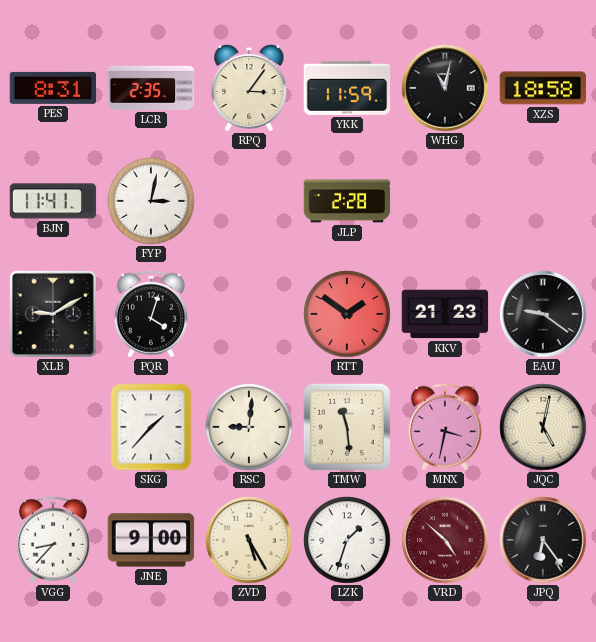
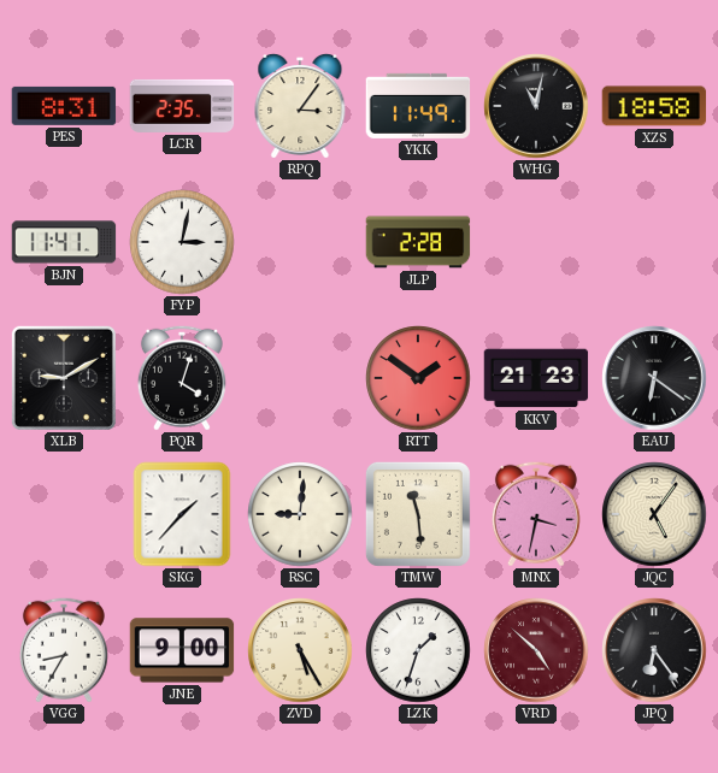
YKK: 11:59 -> 11:49
EAU: 9:21 -> 6:21
JQC: 5:02 -> 5:06
VGG: 8:37 -> 8:35
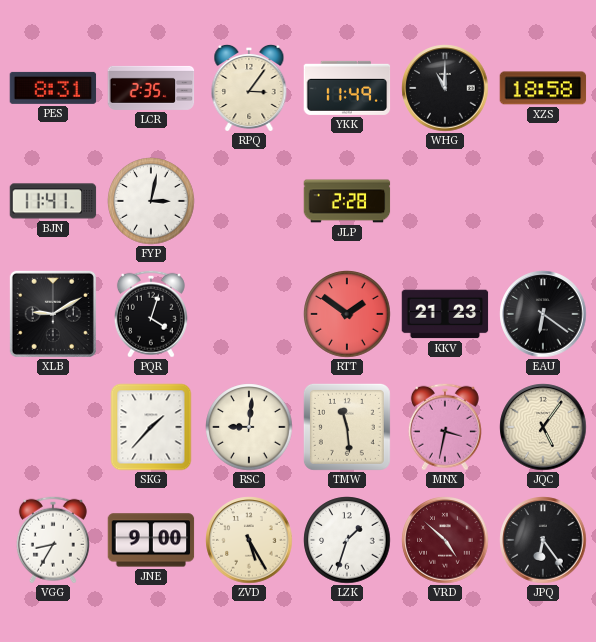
WHG: 11:02 -> 11:00
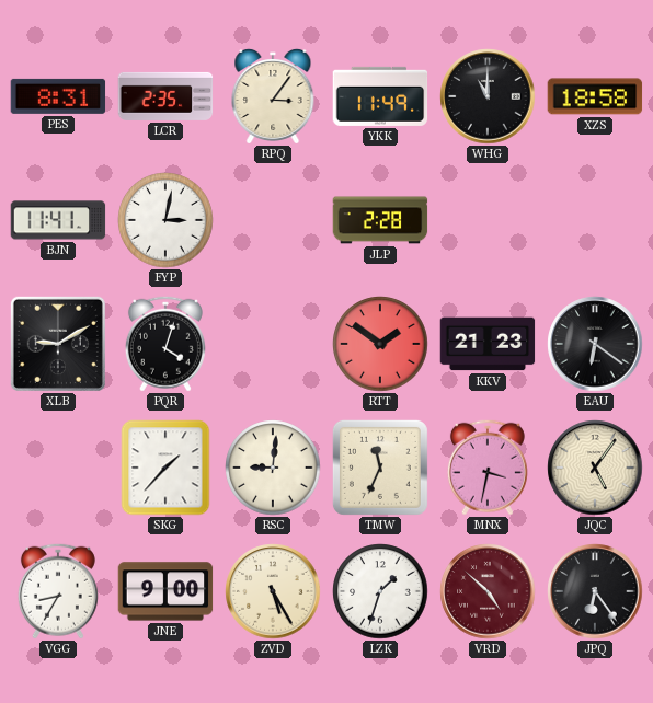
TMW: 11:29 -> 11:34
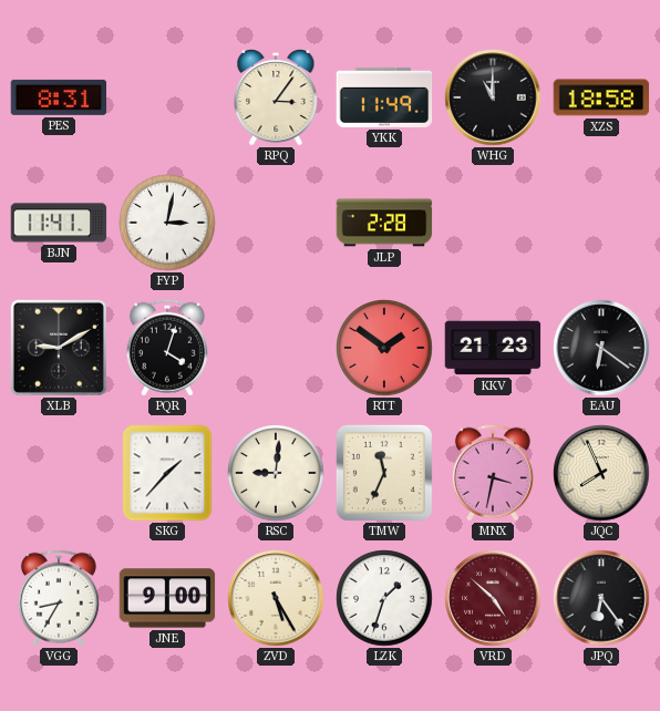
LCR: 2:35 -> none
JQC: 5:06 -> 7:56
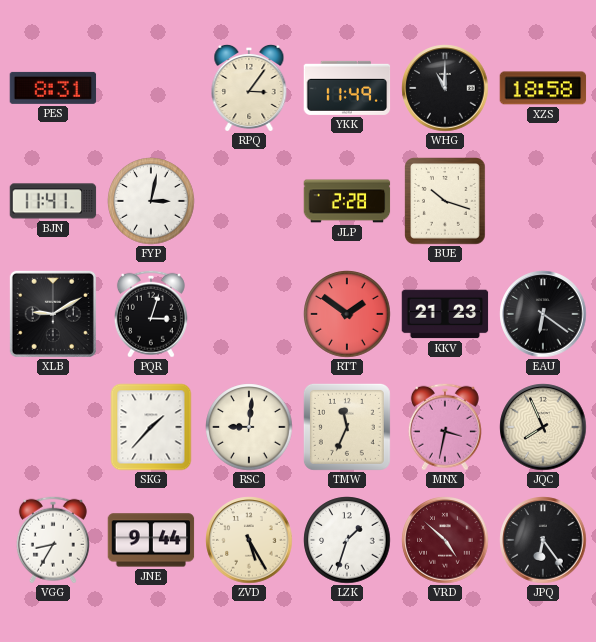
BUE: none -> 10:18
PQR: 4:03 -> 3:03
JNE: 9:00 -> 9:44
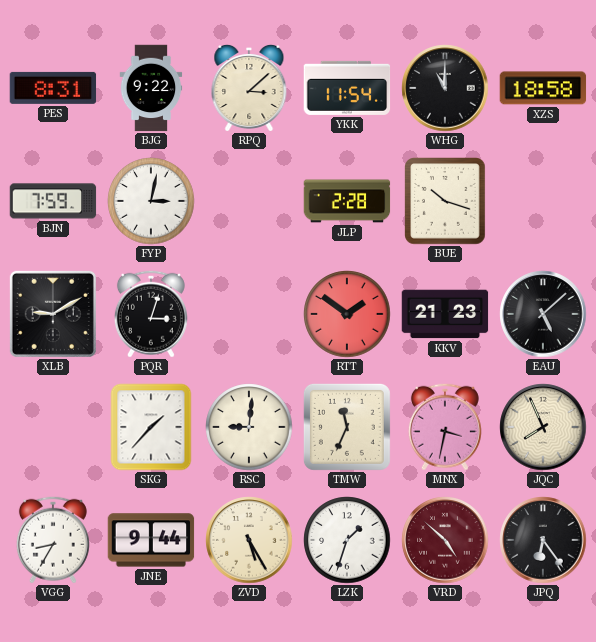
BJG: none -> 9:22
RPQ: 3:06 -> 3:08
YKK: 11:49 -> 11:54
BJN: 11:41 -> 7:59
EAU: 6:21 -> 5:08
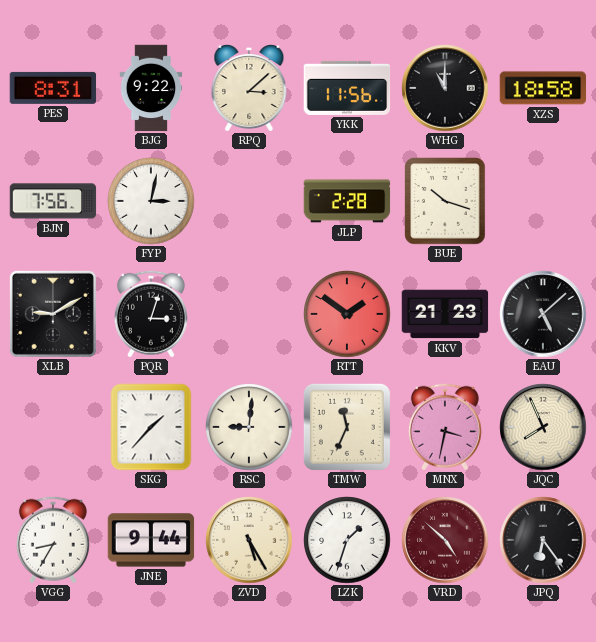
YKK: 11:54 -> 11:56
BJN: 7:59 -> 7:56
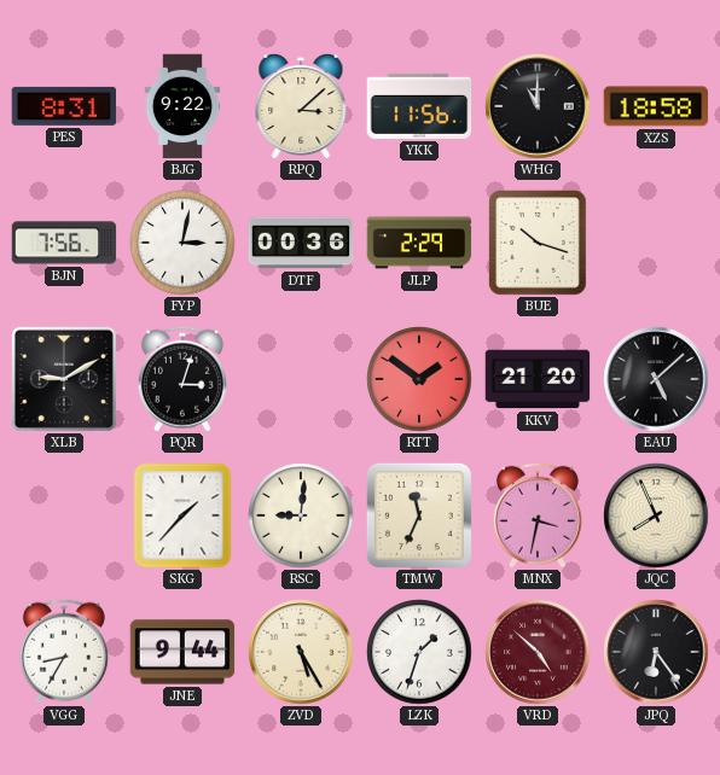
DTF: none -> 00:36
JLP: 2:28 -> 2:29
KKV: 21:23 -> 21:20
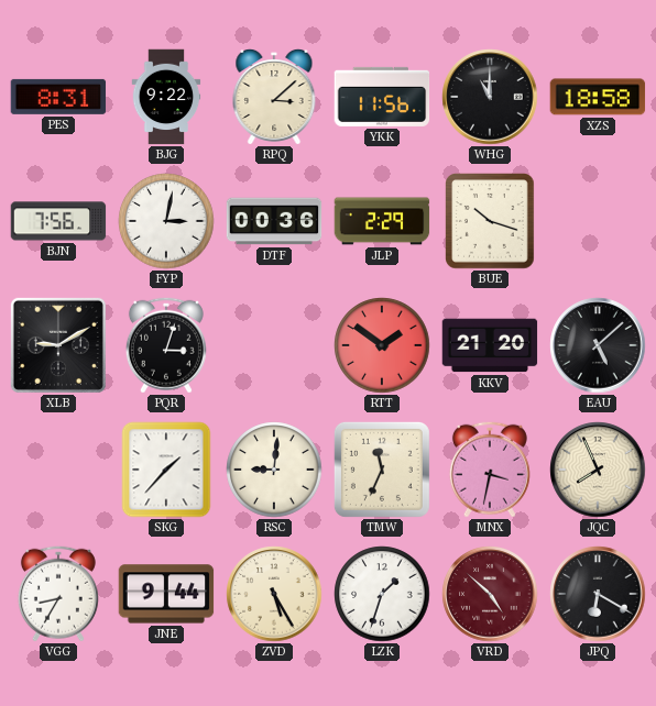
JPQ: 6:24 -> 6:20
